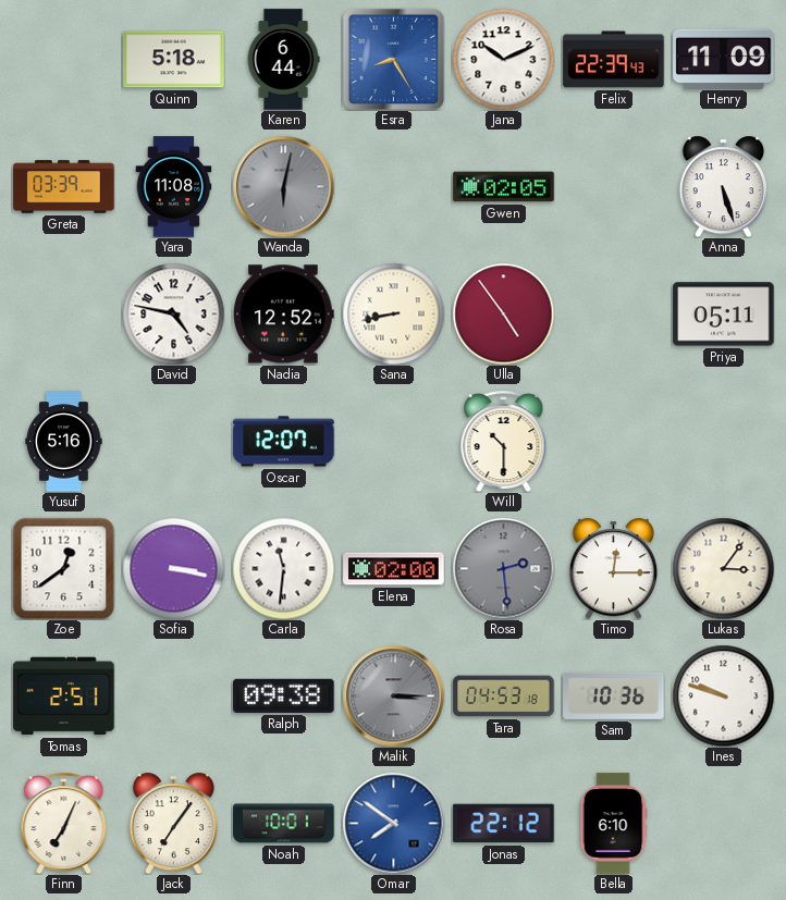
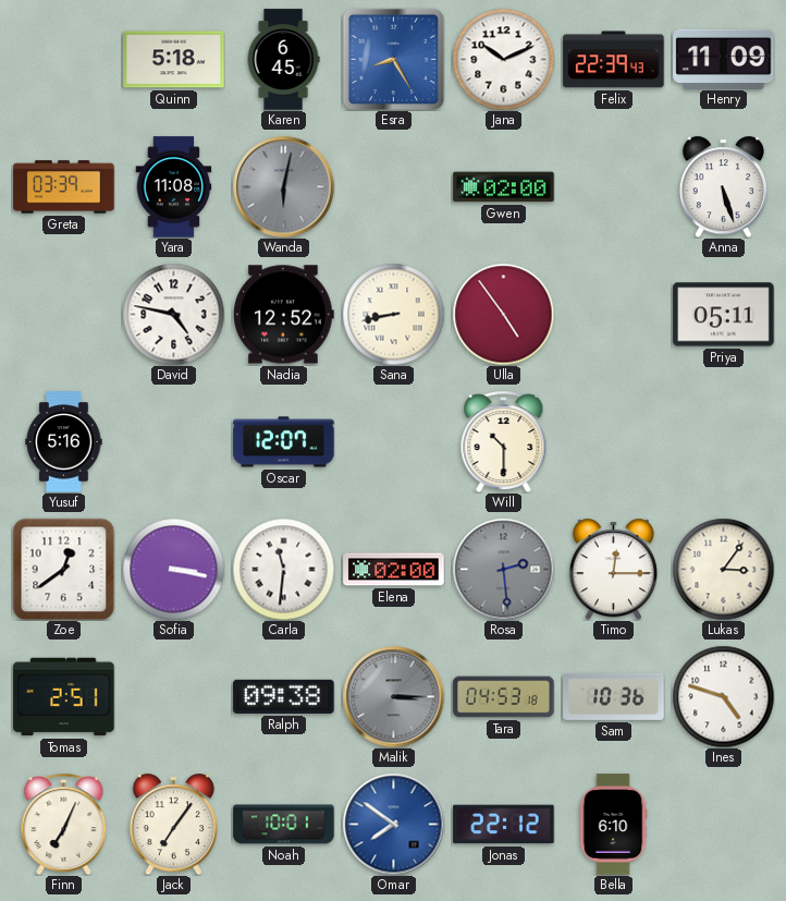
Karen: 6:44 -> 6:45
Gwen: 02:05 -> 02:00
Ines: 9:48 -> 4:48
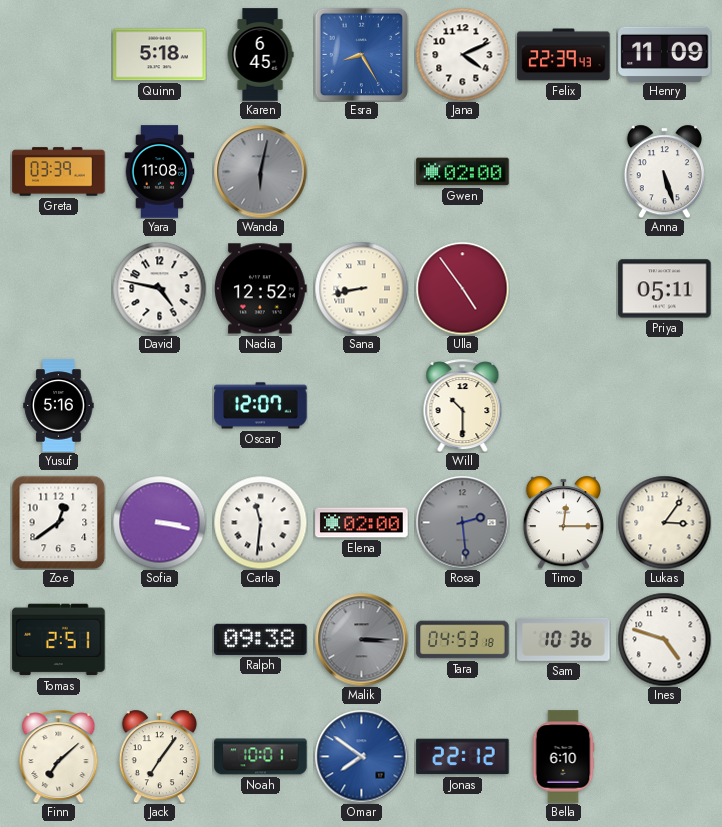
Jana: 10:11 -> 4:11
Finn: 7:04 -> 7:08
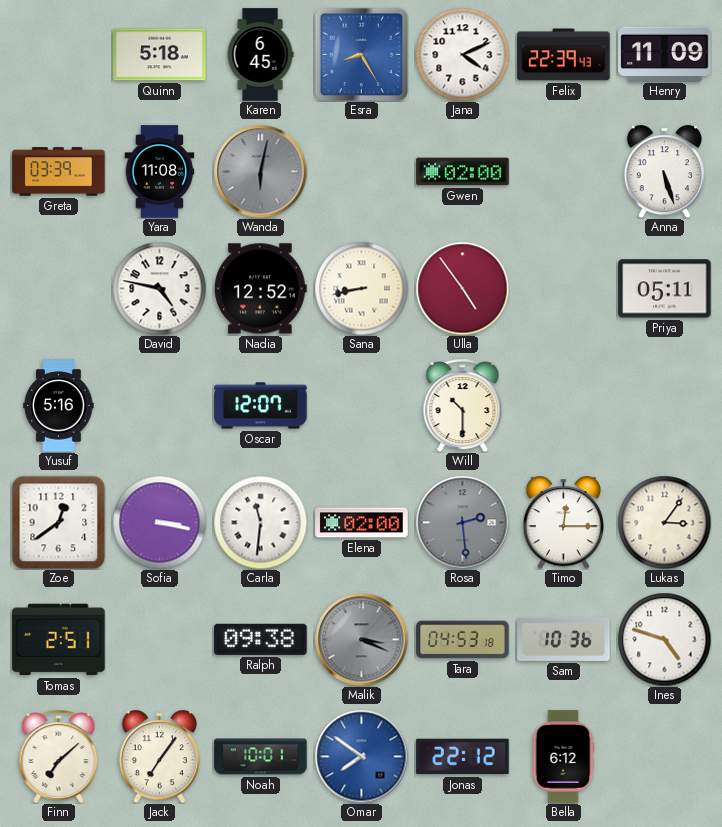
Malik: 3:15 -> 3:19
Bella: 6:10 -> 6:12
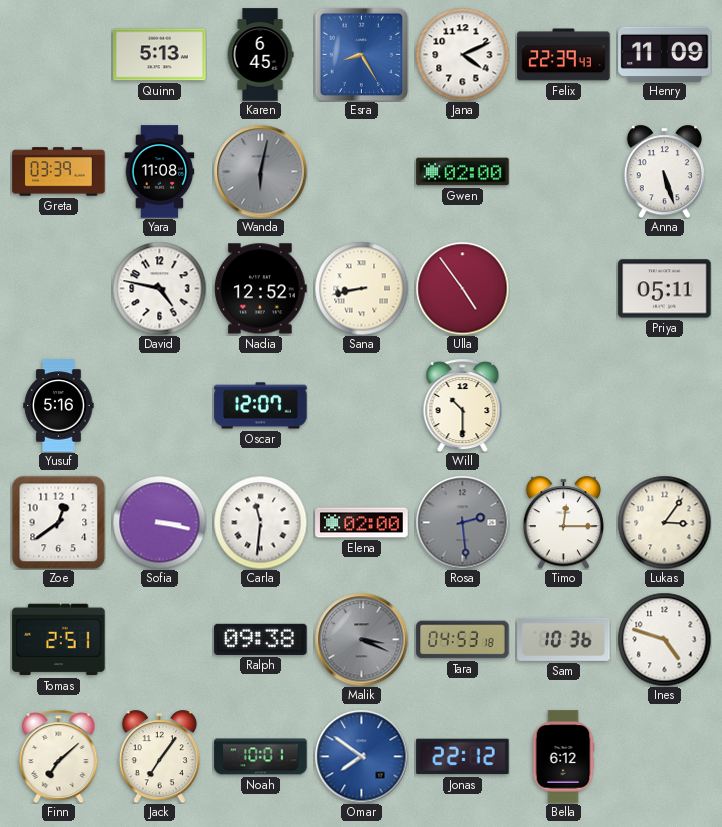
Quinn: 5:18 -> 5:13
